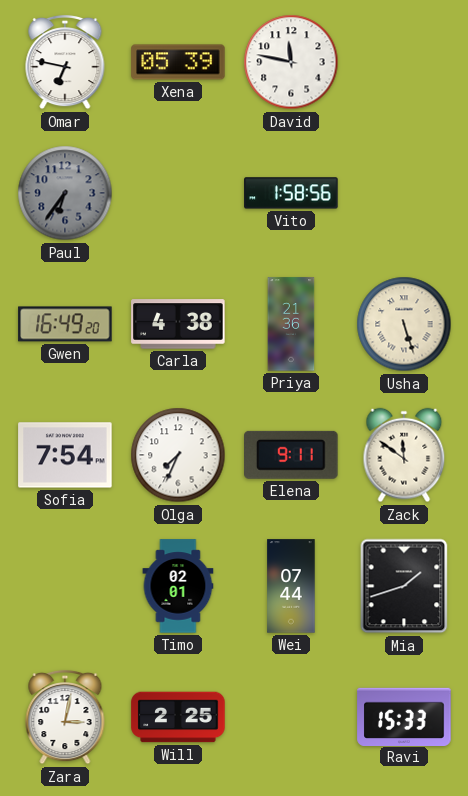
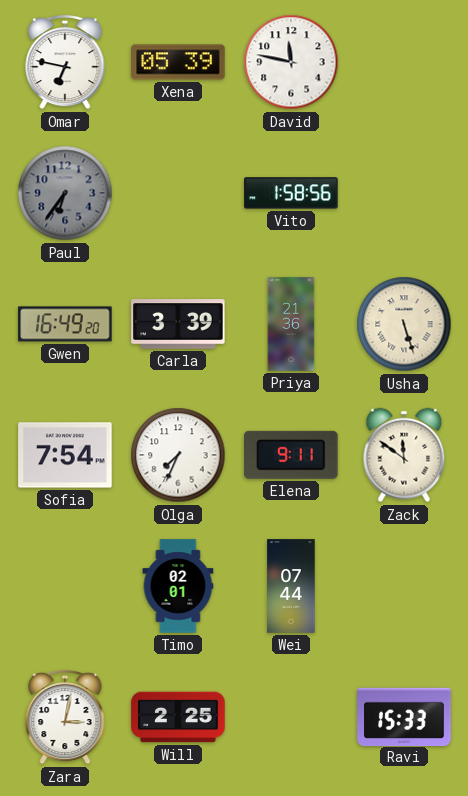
Carla: 4:38 -> 3:39
Mia: 1:42 -> none
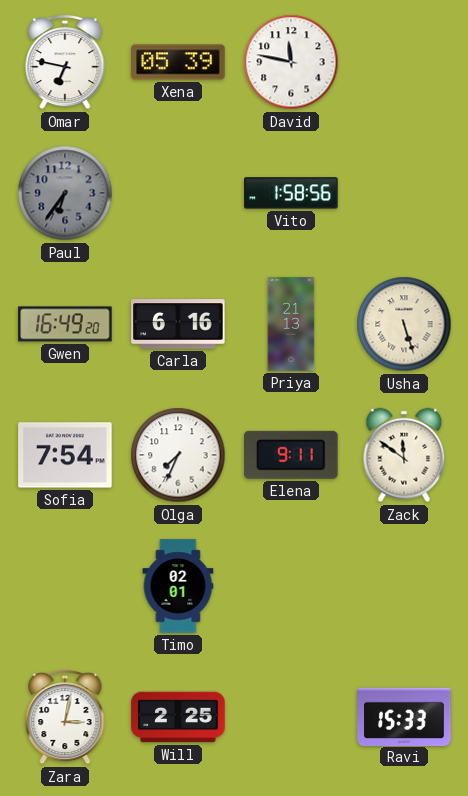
Carla: 3:39 -> 6:16
Priya: 21:36 -> 21:13
Wei: 07:44 -> none
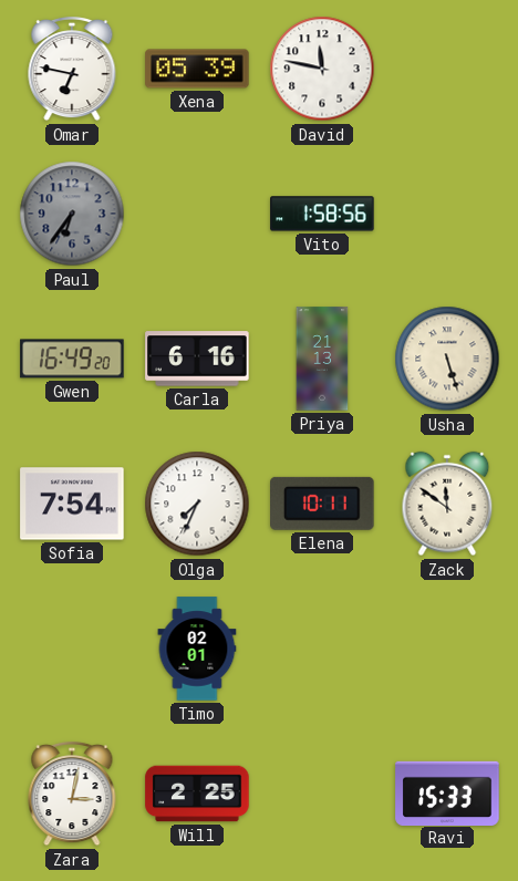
Elena: 9:11 -> 10:11
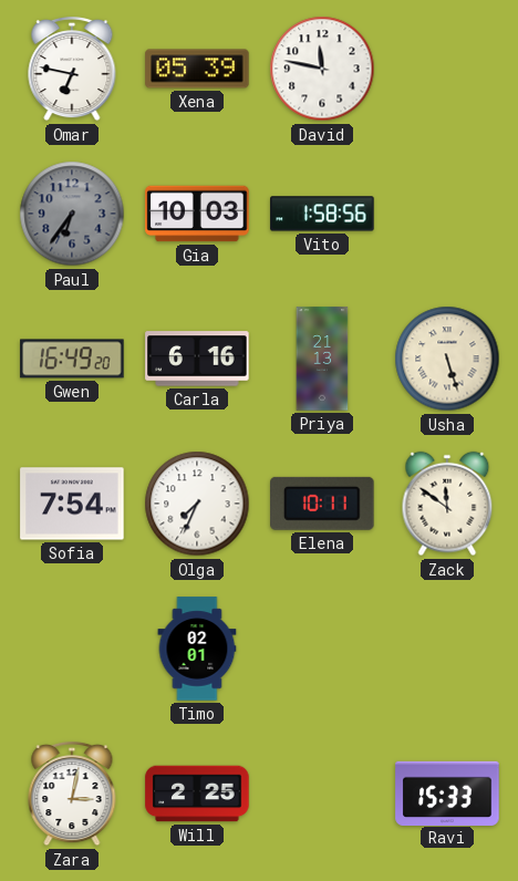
Gia: none -> 10:03
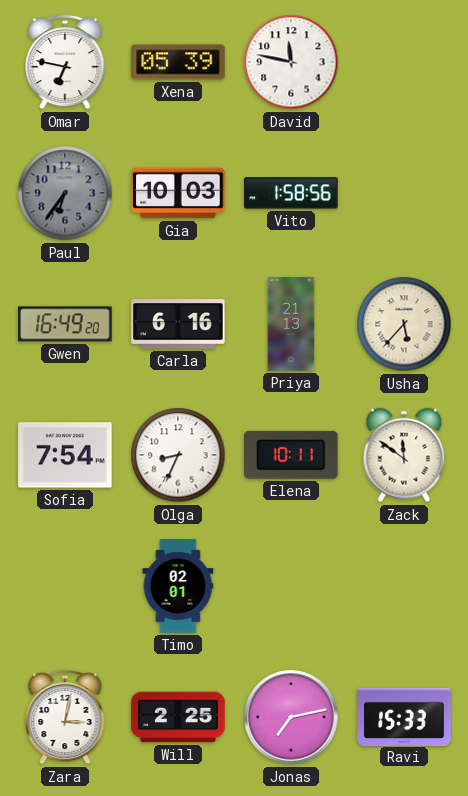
Usha: 5:27 -> 5:37
Olga: 7:34 -> 8:34
Jonas: none -> 7:13
